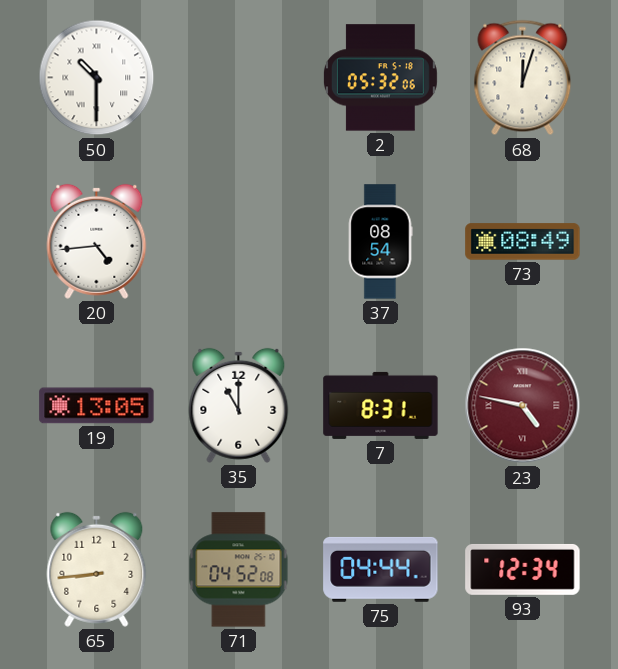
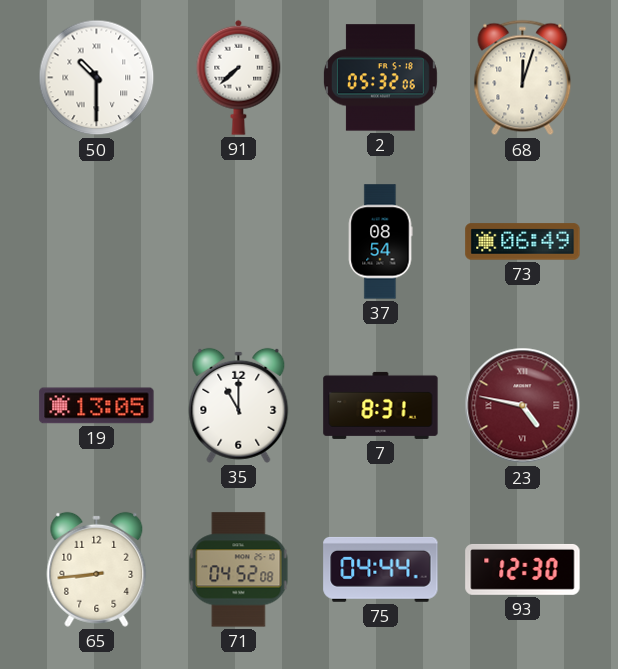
91: none -> 7:38
20: 4:44 -> none
73: 08:49 -> 06:49
93: 12:34 -> 12:30
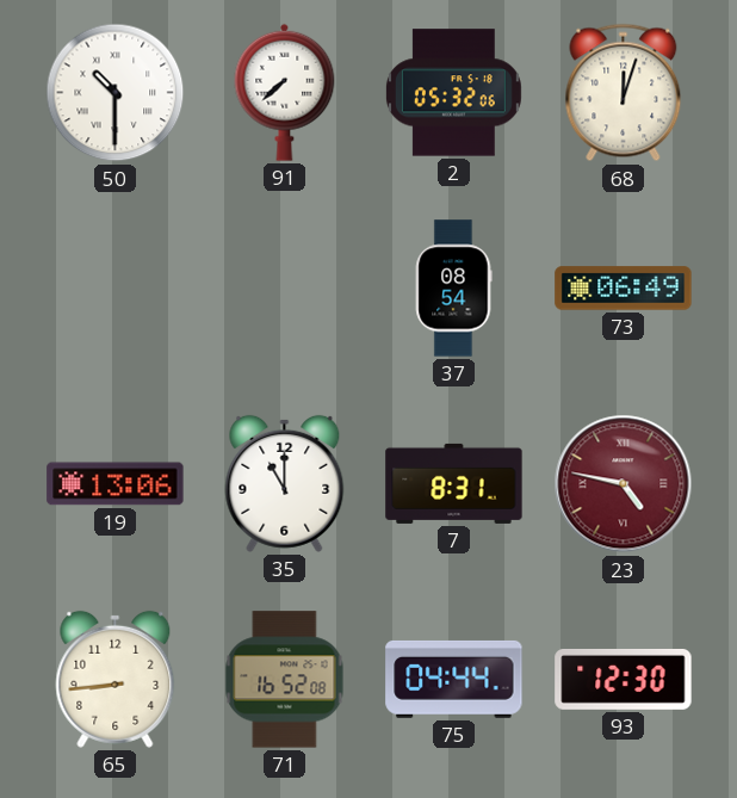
19: 13:05 -> 13:06
71: 04:52 -> 16:52
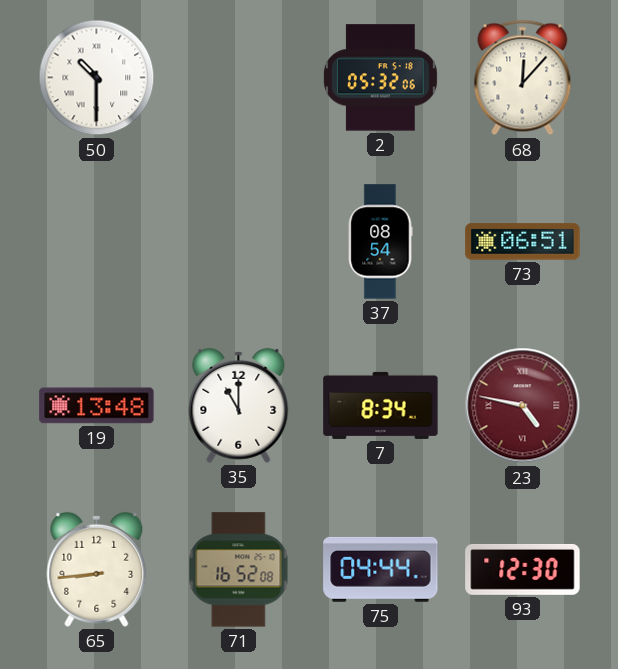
91: 7:38 -> none
68: 12:03 -> 12:07
73: 06:49 -> 06:51
19: 13:06 -> 13:48
7: 8:31 -> 8:34
